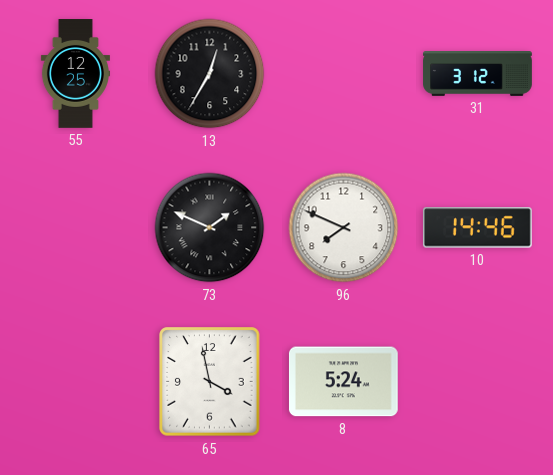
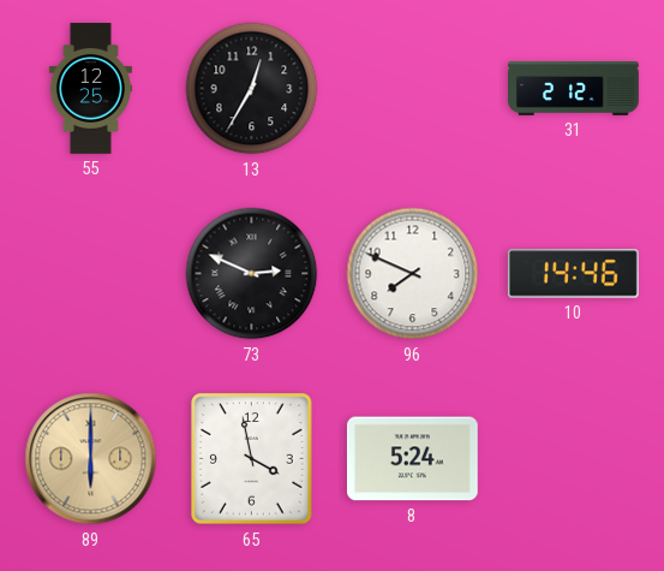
31: 3:12 -> 2:12
73: 1:49 -> 2:49
89: none -> 6:00
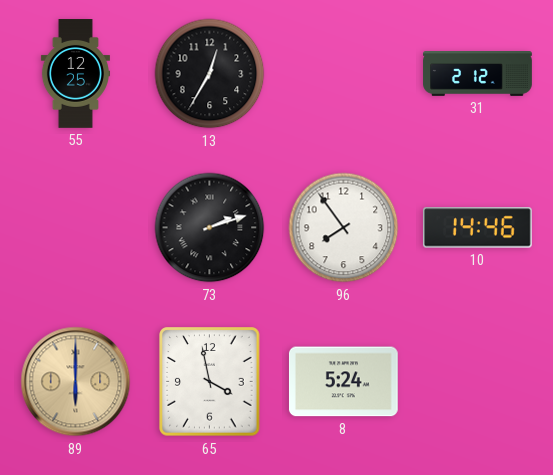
73: 2:49 -> 2:12
96: 7:49 -> 7:54
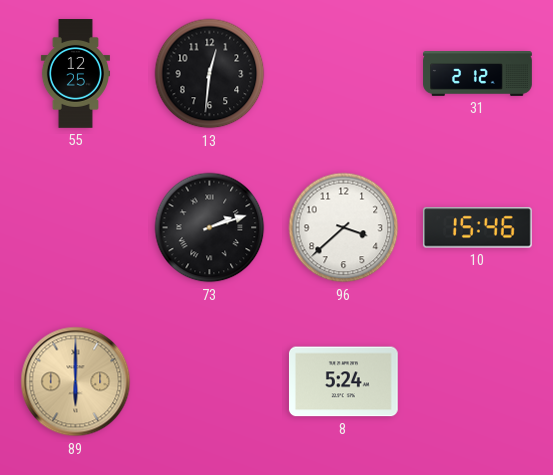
13: 12:35 -> 12:31
96: 7:54 -> 3:38
10: 14:46 -> 15:46
65: 3:58 -> none
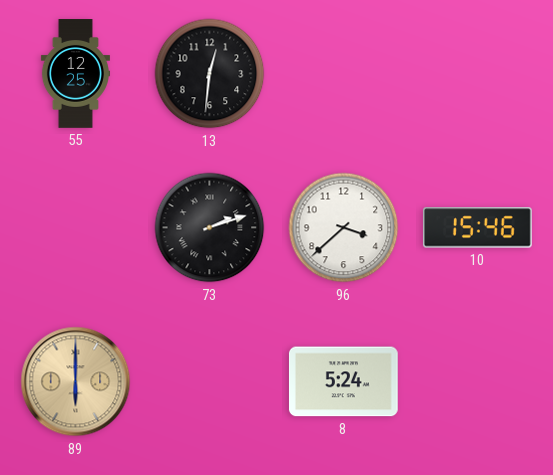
31: 2:12 -> none
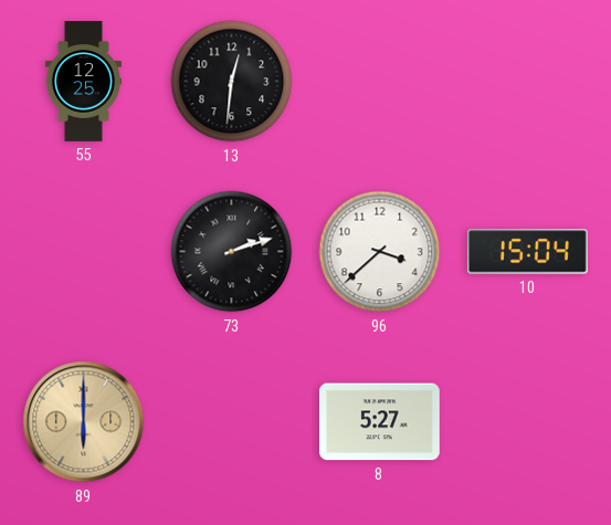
10: 15:46 -> 15:04
8: 5:24 -> 5:27
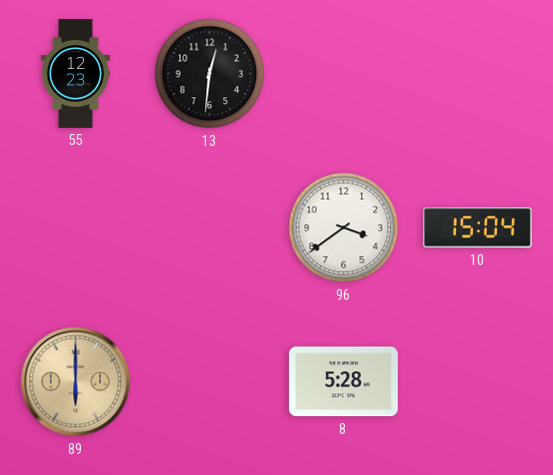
55: 12:25 -> 12:23
73: 2:12 -> none
96: 3:38 -> 3:39
8: 5:27 -> 5:28
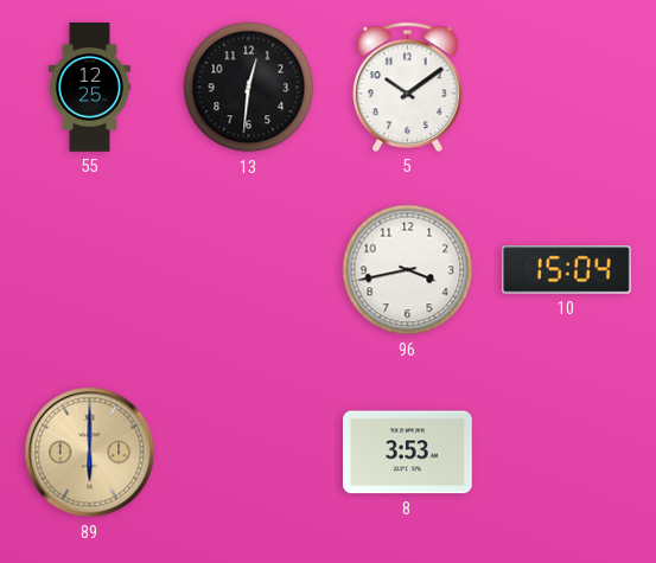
55: 12:23 -> 12:25
5: none -> 10:09
96: 3:39 -> 3:43
8: 5:28 -> 3:53
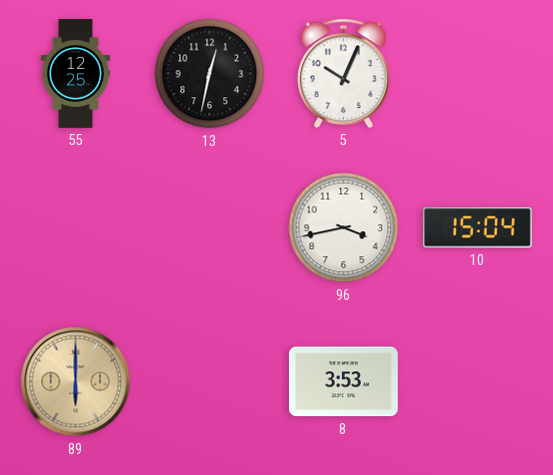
13: 12:31 -> 12:32
5: 10:09 -> 10:04
